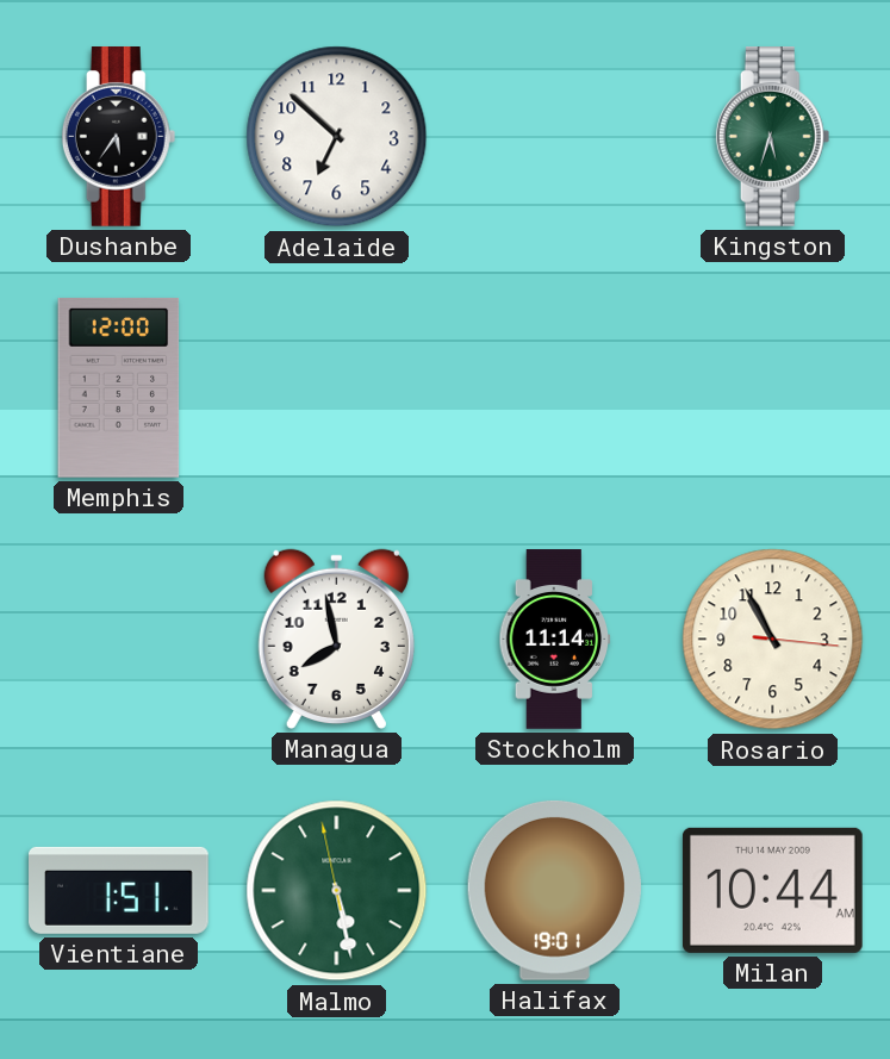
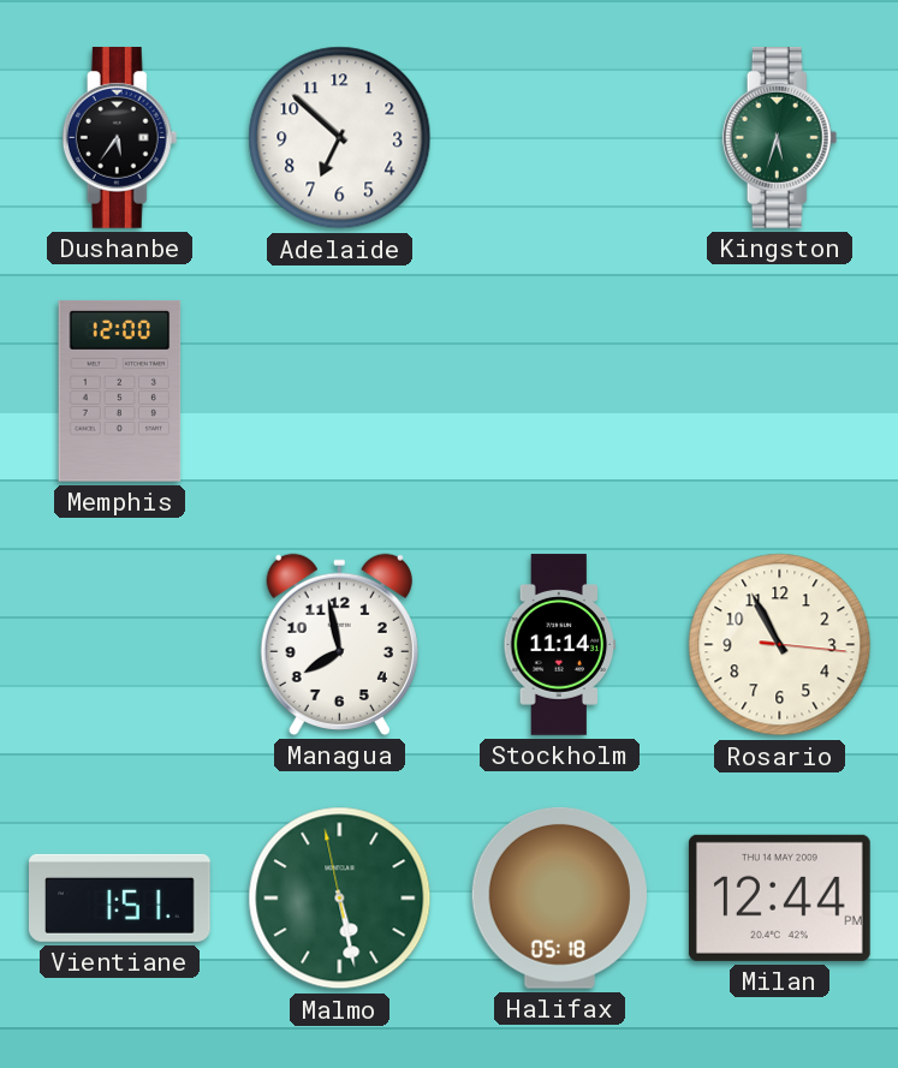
Halifax: 19:01 -> 05:18
Milan: 10:44 -> 12:44
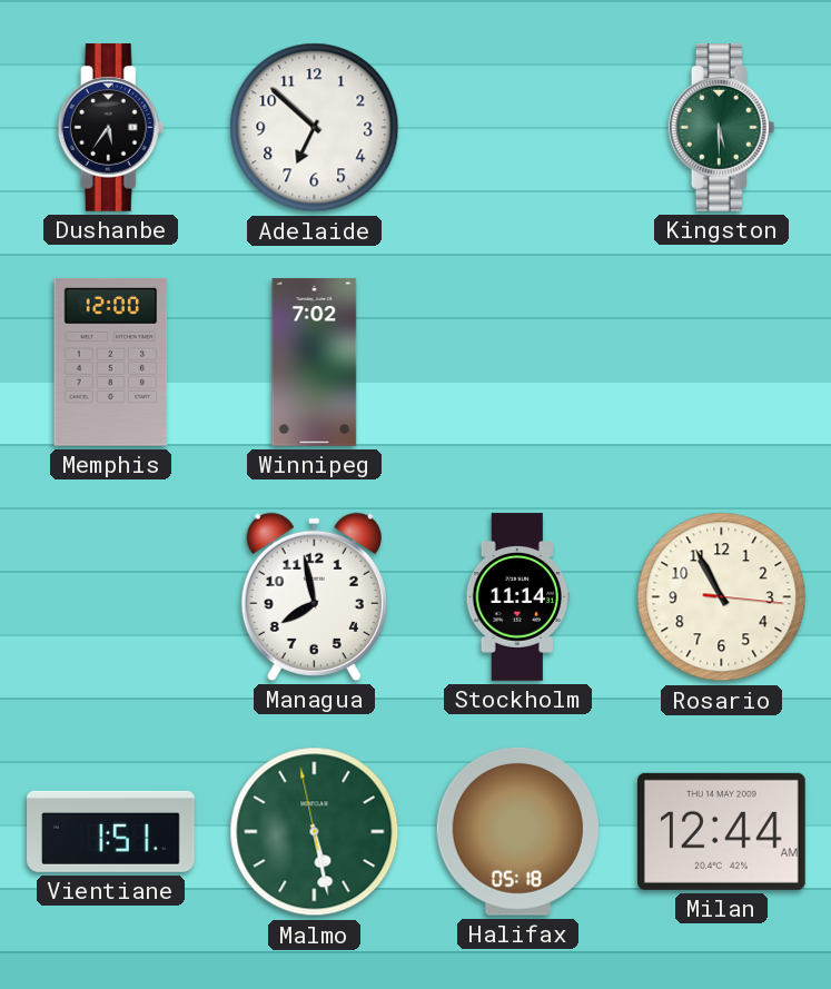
Kingston: 5:33 -> 5:30
Winnipeg: none -> 7:02
Milan: 12:44 PM -> 12:44 AM
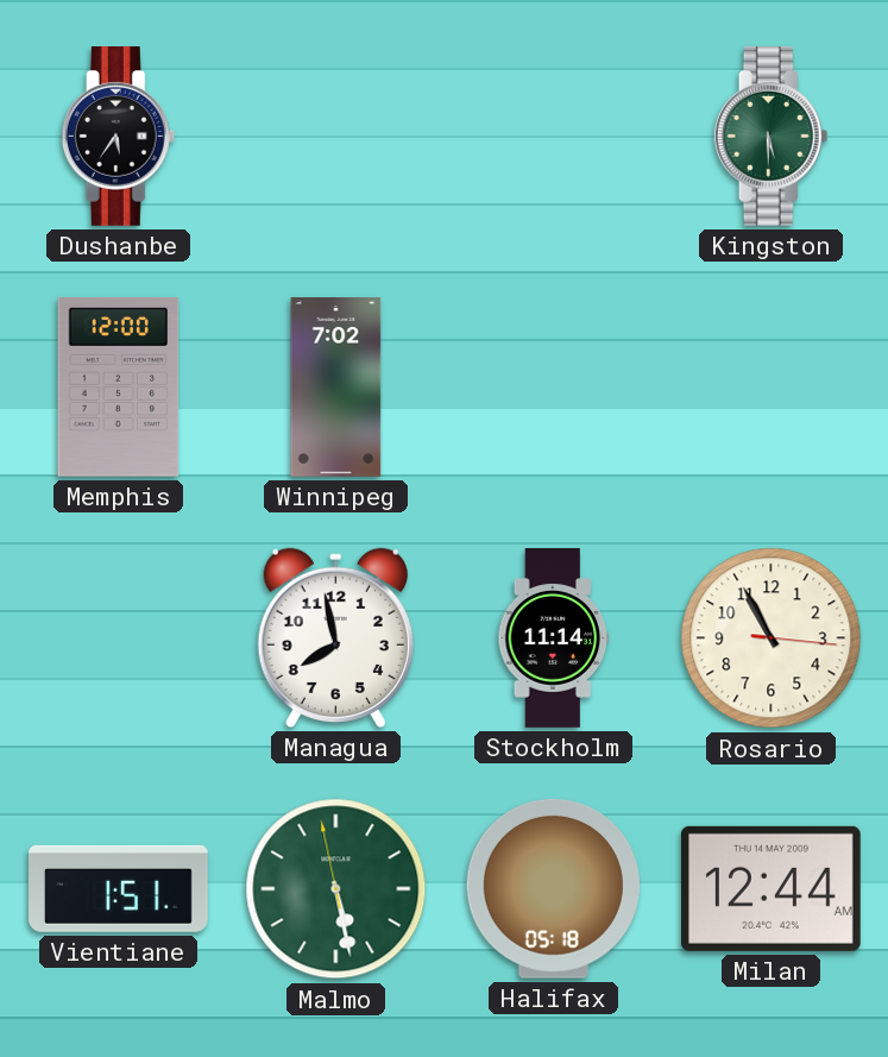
Adelaide: 6:52 -> none
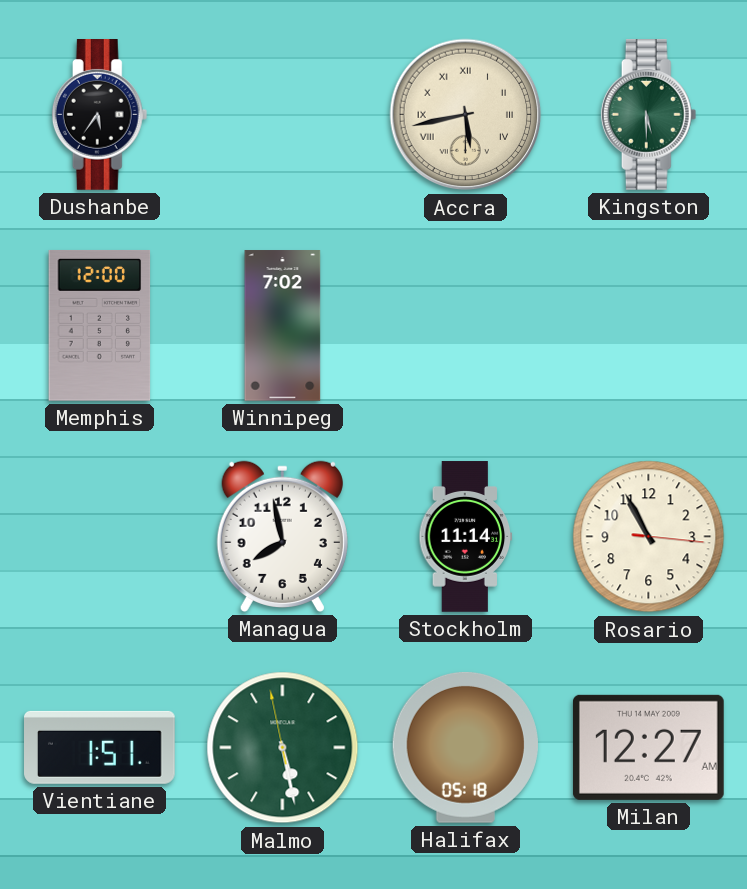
Accra: none -> 5:43
Milan: 12:44 -> 12:27
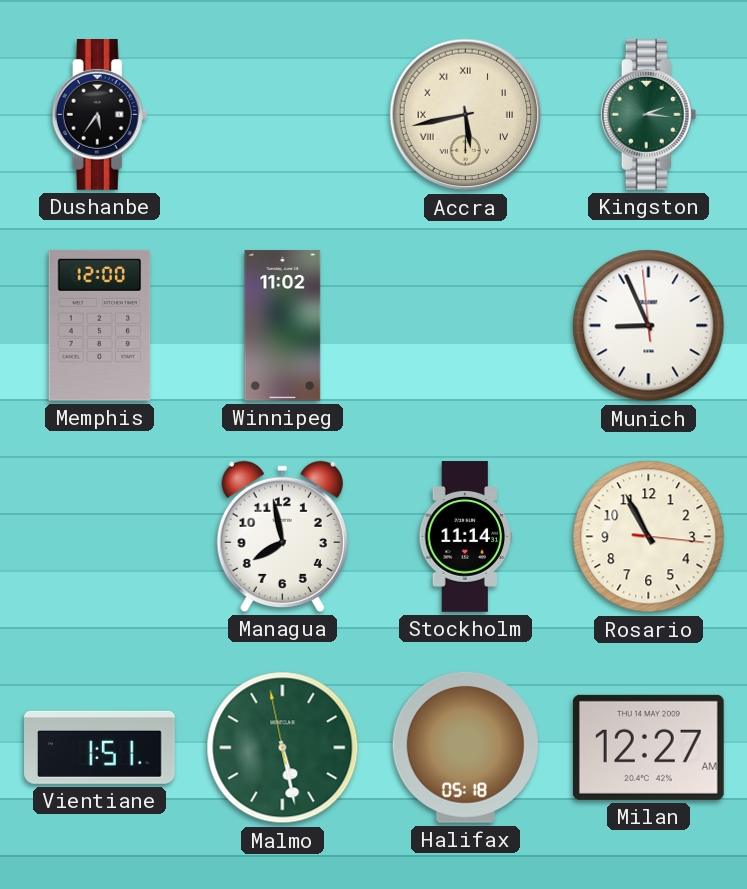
Kingston: 5:30 -> 2:16
Winnipeg: 7:02 -> 11:02
Munich: none -> 8:55
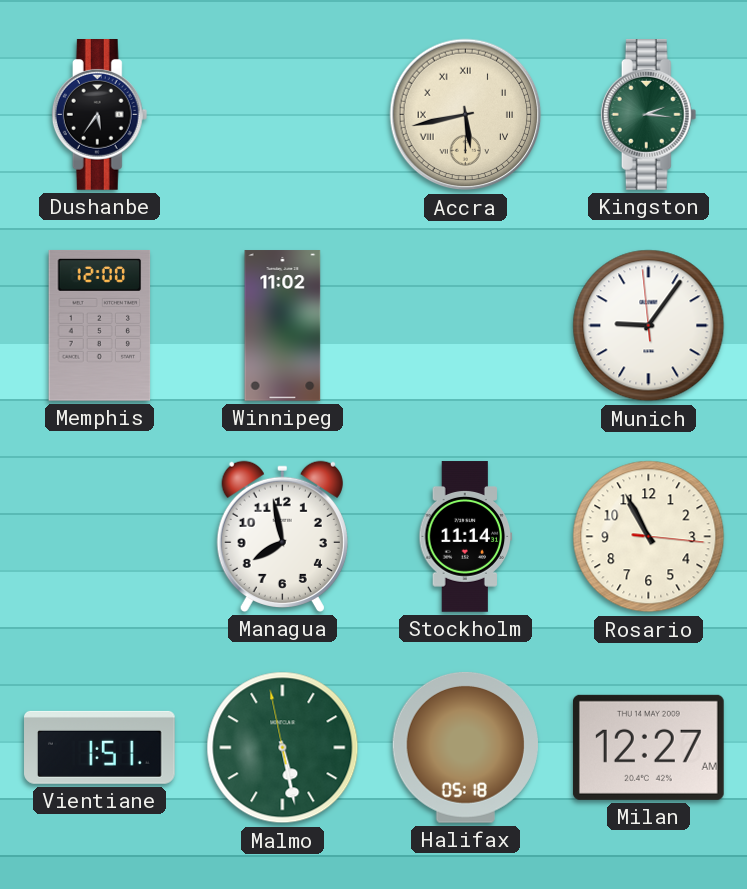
Munich: 8:55 -> 9:05
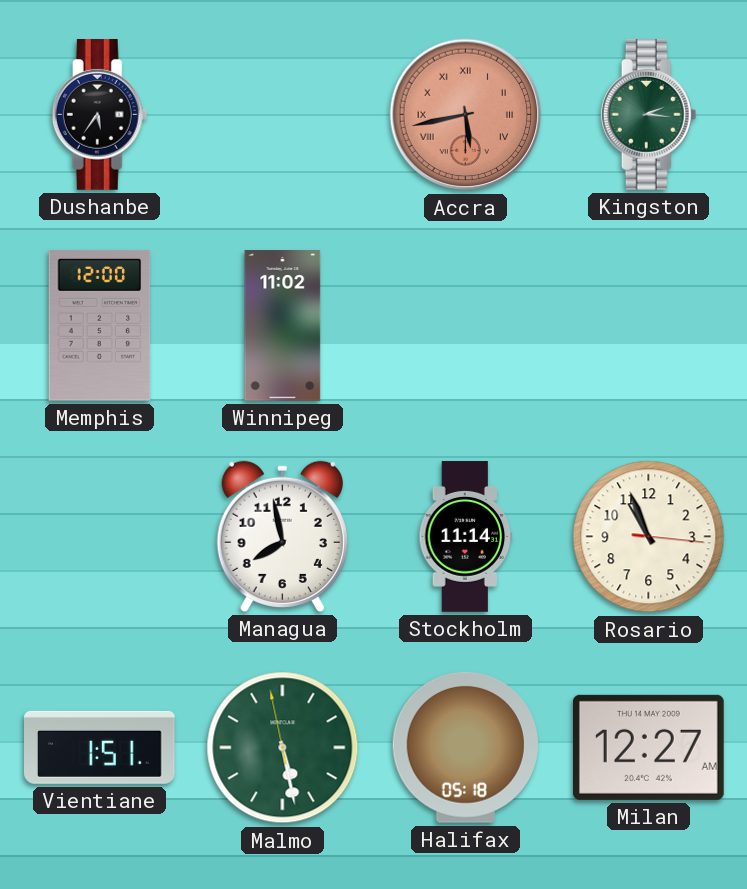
Accra dial: cream -> salmon
Munich: 9:05 -> none
Rosario: 10:55 -> 10:56
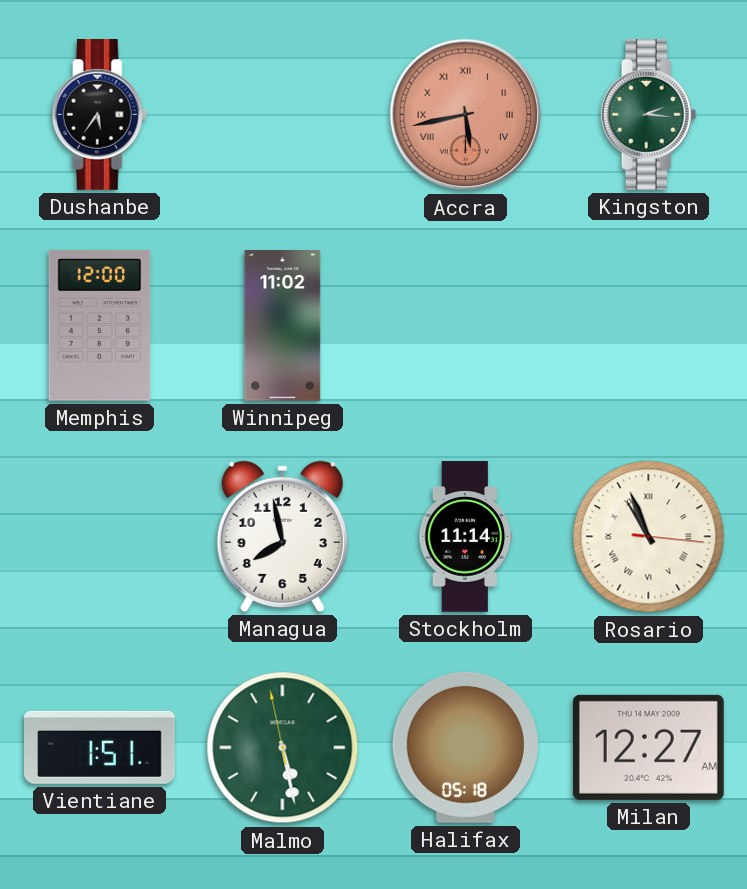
Rosario numerals: Arabic -> Roman
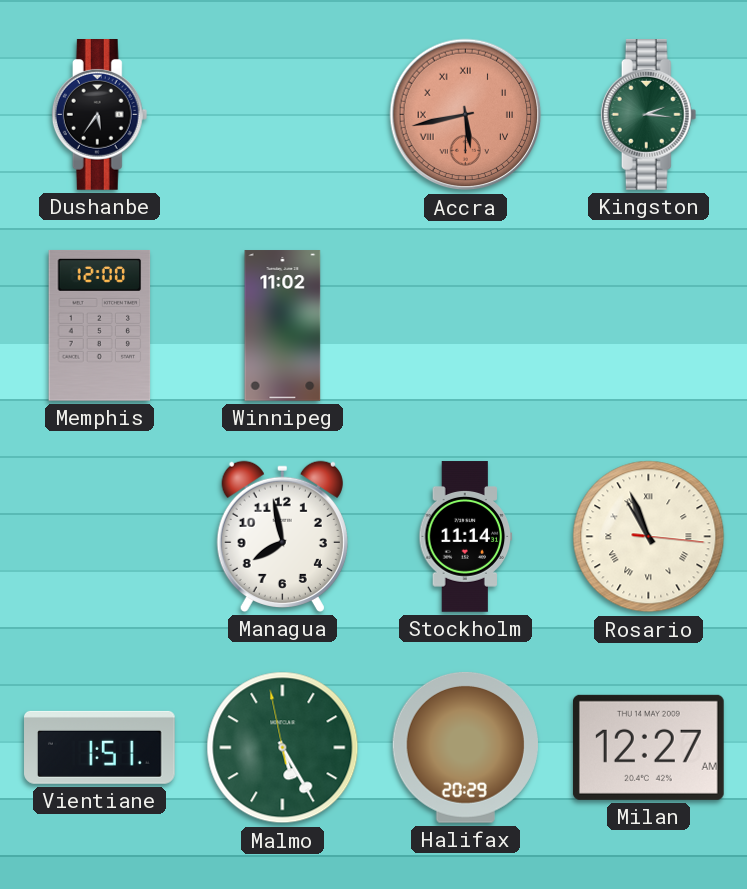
Malmo: 5:27 -> 5:24
Halifax: 05:18 -> 20:29
